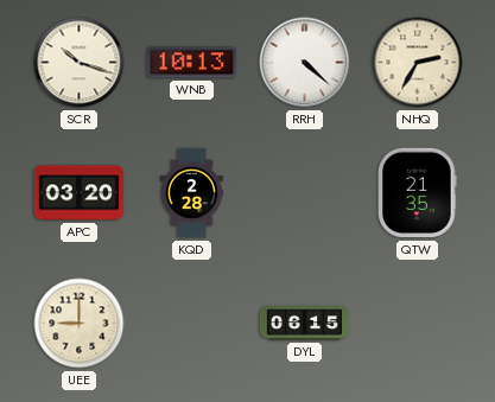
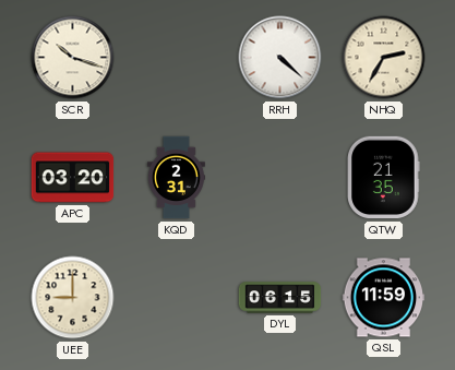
WNB: 10:13 -> none
KQD: 2:28 -> 2:31
QSL: none -> 11:59
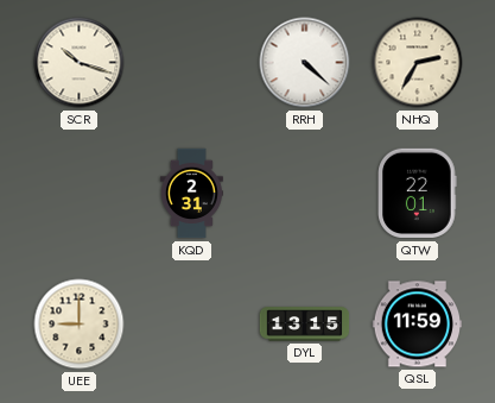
APC: 03:20 -> none
QTW: 21:35 -> 22:01
DYL: 06:15 -> 13:15
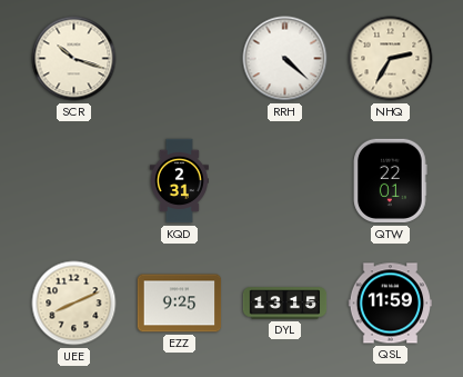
UEE: 9:00 -> 8:11
EZZ: none -> 9:25
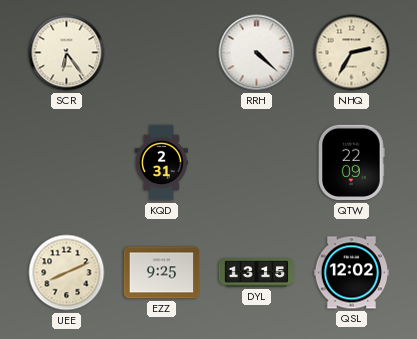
SCR: 10:18 -> 6:24
QTW: 22:01 -> 22:09
QSL: 11:59 -> 12:02
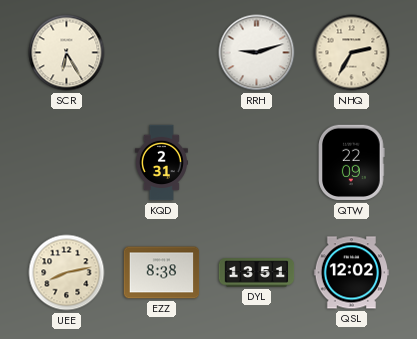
SCR: 6:24 -> 6:25
RRH: 4:22 -> 9:12
UEE: 8:11 -> 8:13
EZZ: 9:25 -> 8:38
DYL: 13:15 -> 13:51
